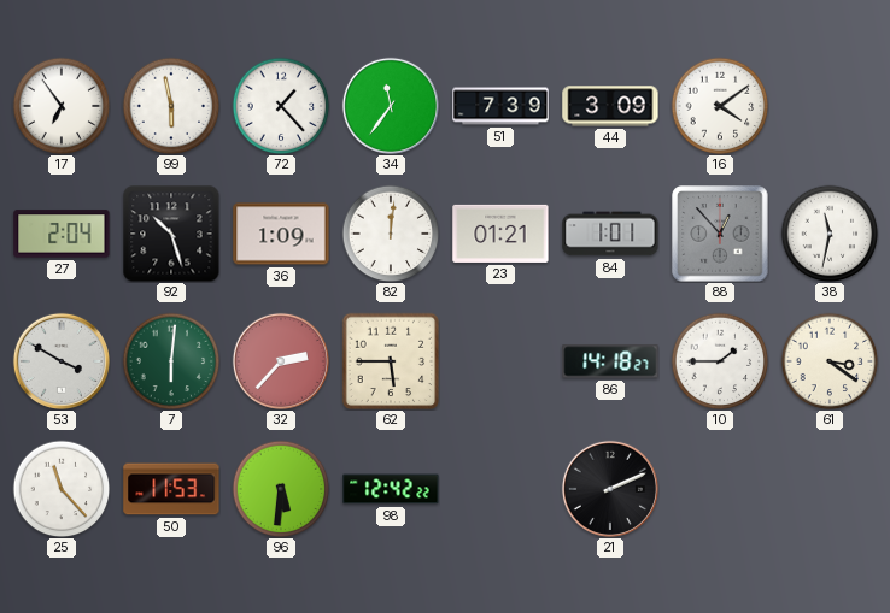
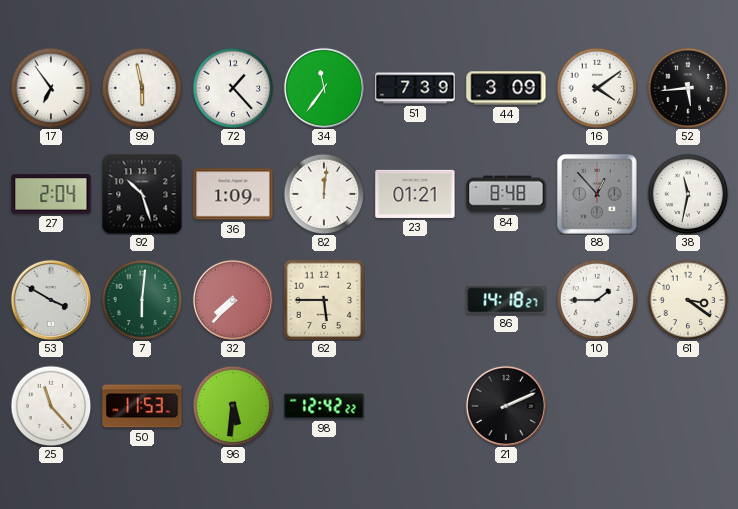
52: none -> 5:44
84: 1:01 -> 8:48
32: 2:37 -> 7:37
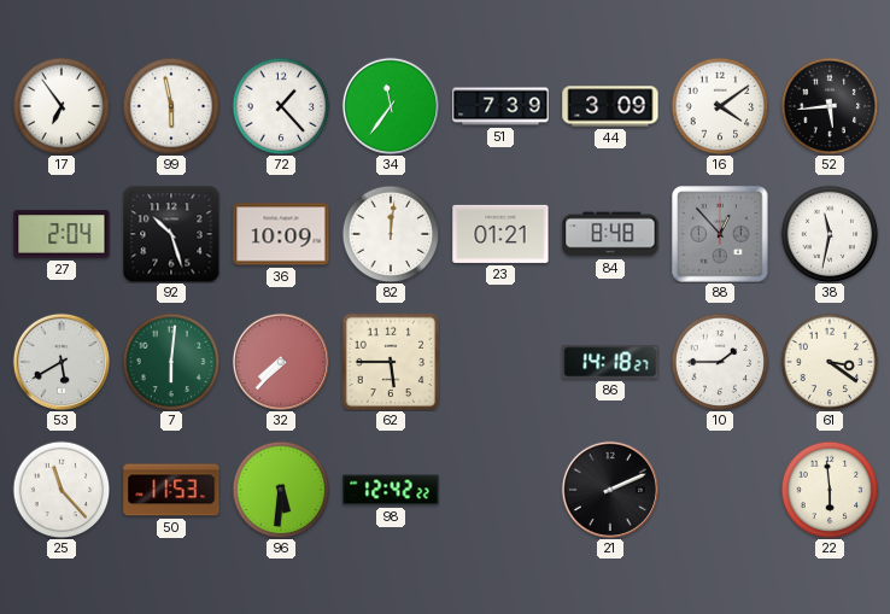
36: 1:09 -> 10:09
53: 3:50 -> 5:40
22: none -> 5:59
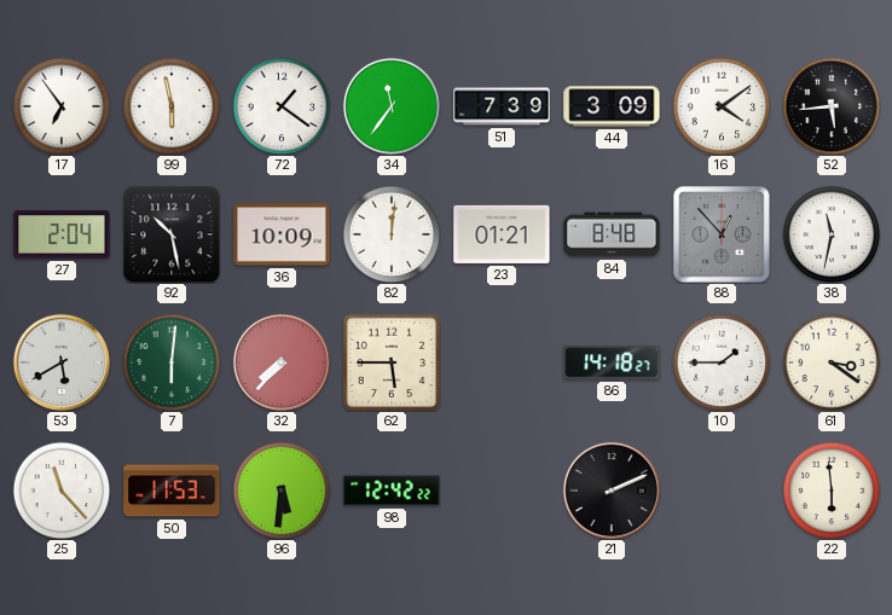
72: 1:23 -> 1:21
92: 10:27 -> 10:28
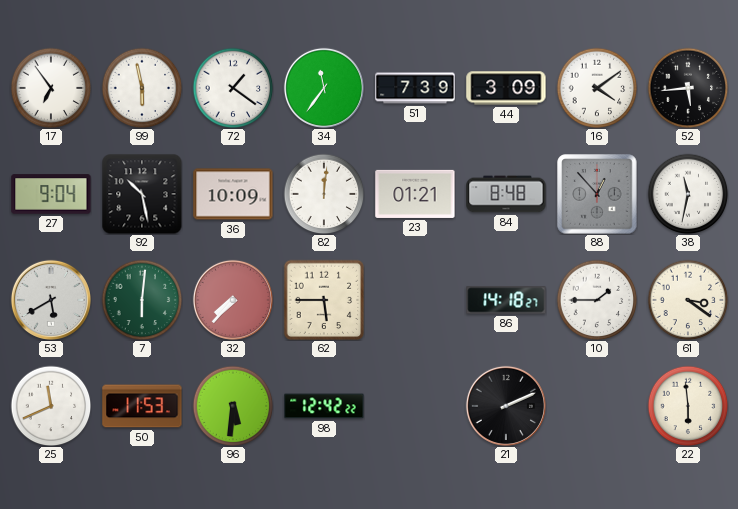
27: 2:04 -> 9:04
25: 11:23 -> 11:41
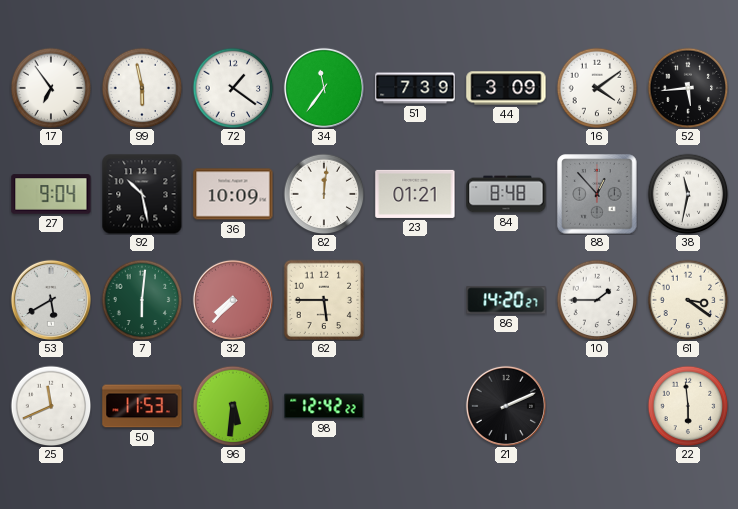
86: 14:18 -> 14:20
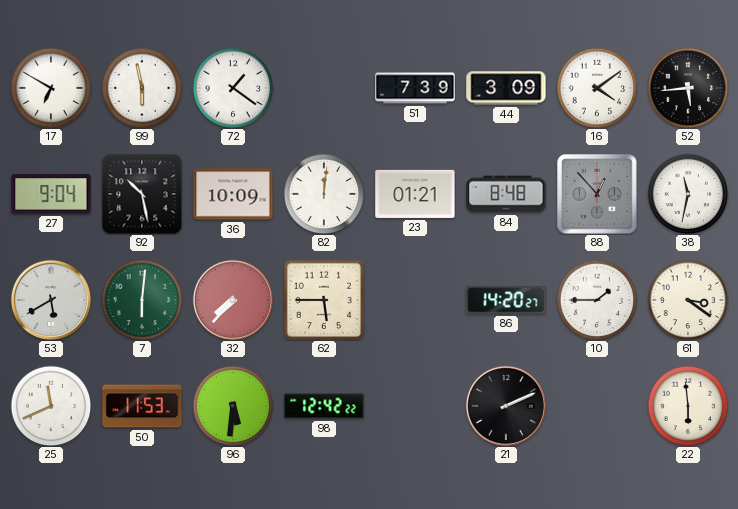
17: 6:54 -> 6:50
34: 11:36 -> none
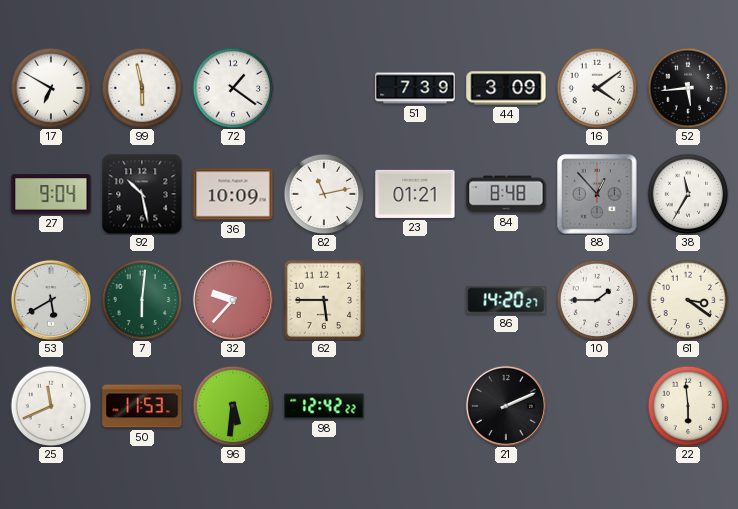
82: 12:01 -> 11:13
38: 11:32 -> 11:35
32: 7:37 -> 9:37
